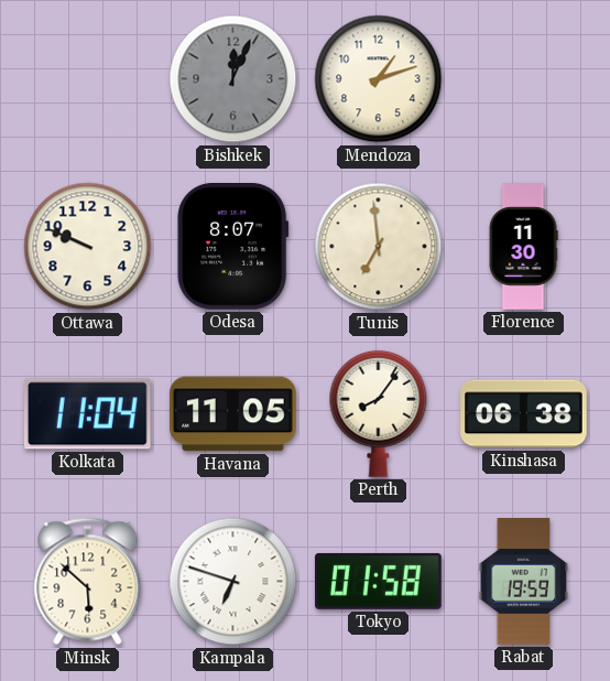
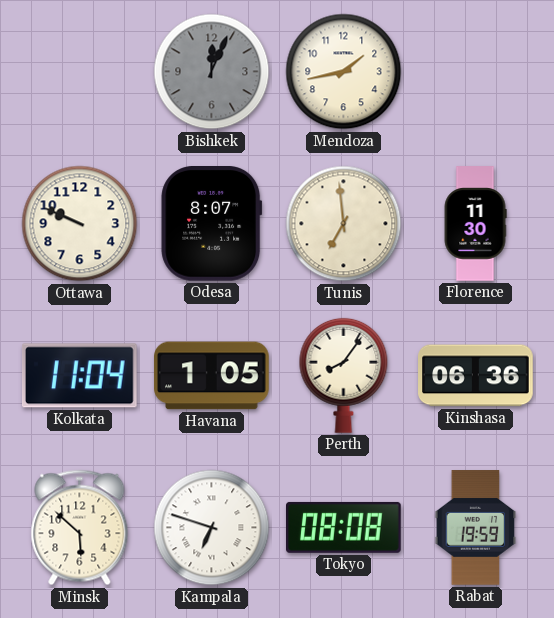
Mendoza: 1:12 -> 1:43
Havana: 11:05 -> 1:05
Kinshasa: 06:38 -> 06:36
Tokyo: 01:58 -> 08:08
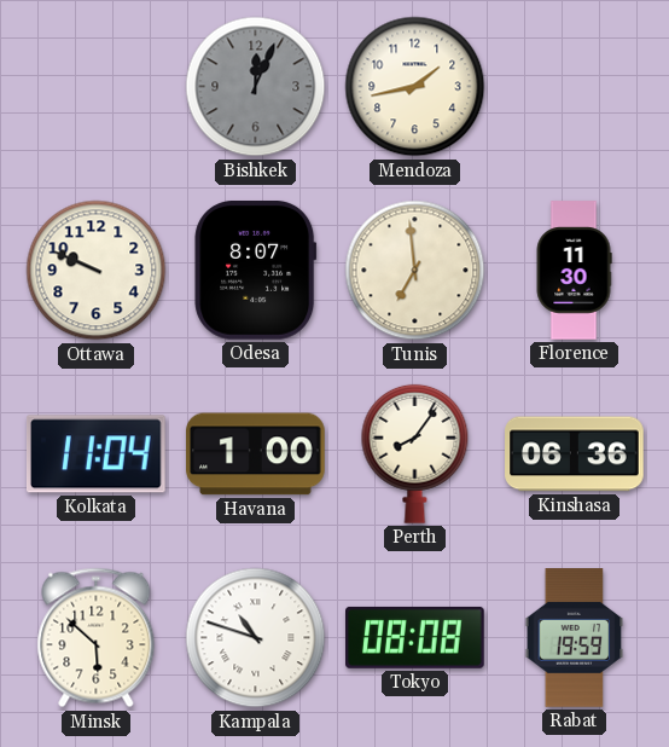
Havana: 1:05 -> 1:00
Kampala: 6:48 -> 10:48
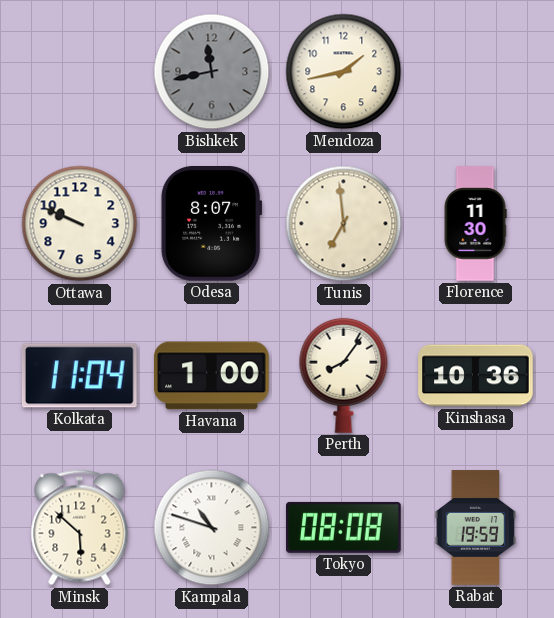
Bishkek: 12:04 -> 11:43
Kinshasa: 06:36 -> 10:36
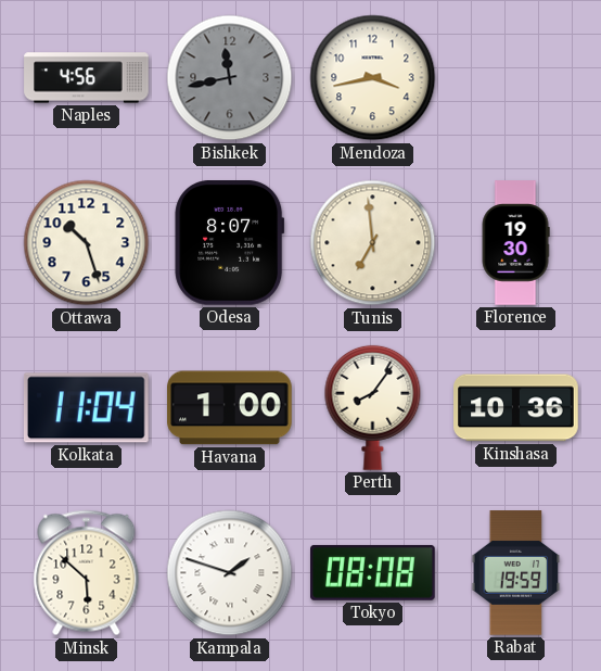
Naples: none -> 4:56
Mendoza: 1:43 -> 3:43
Ottawa: 9:49 -> 10:27
Florence: 11:30 -> 19:30
Kampala: 10:48 -> 1:48
